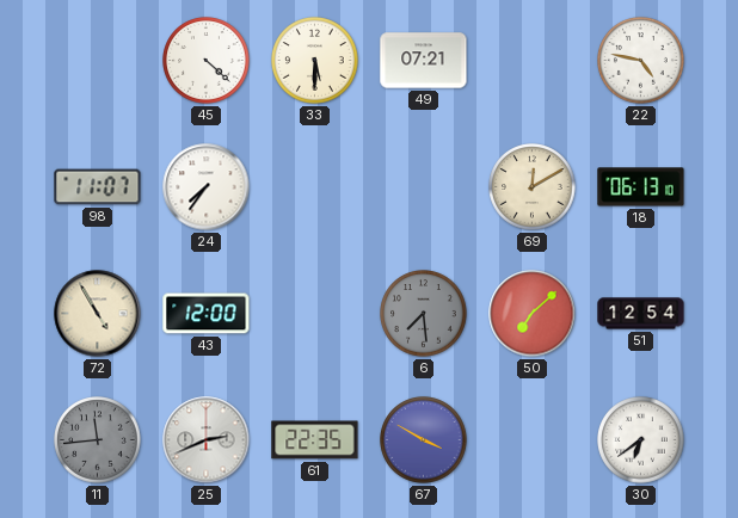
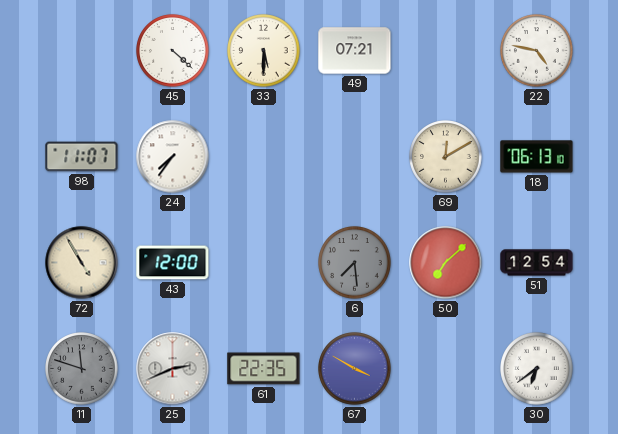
11: 11:44 -> 11:48
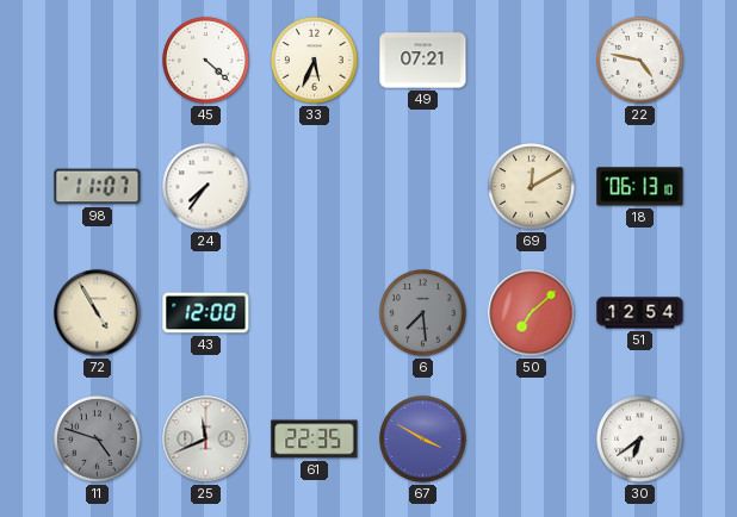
33: 5:30 -> 5:34
11: 11:48 -> 4:48
25: 2:41 -> 11:41
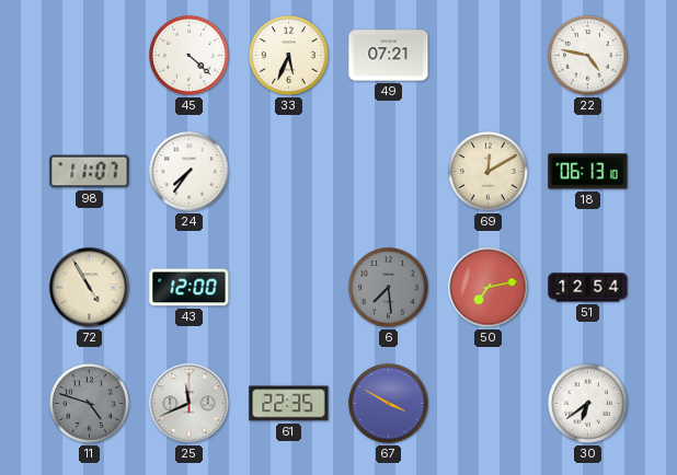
50: 7:08 -> 7:13
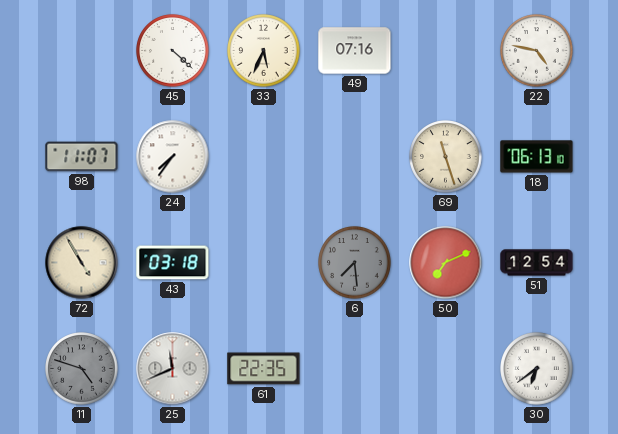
49: 07:21 -> 07:16
69: 12:10 -> 11:27
43: 12:00 -> 03:18
50: 7:13 -> 7:11
67: 3:50 -> none
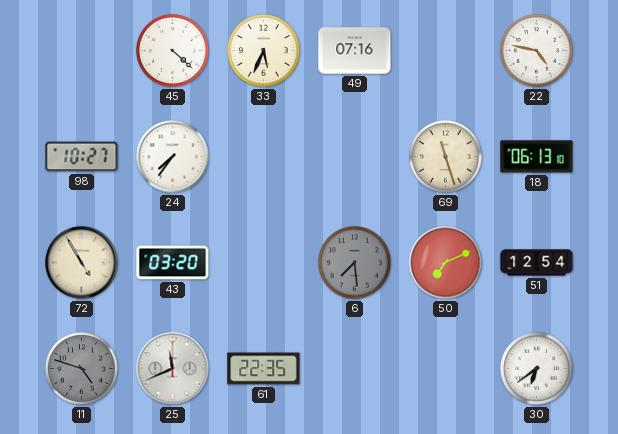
98: 11:07 -> 10:27
43: 03:18 -> 03:20
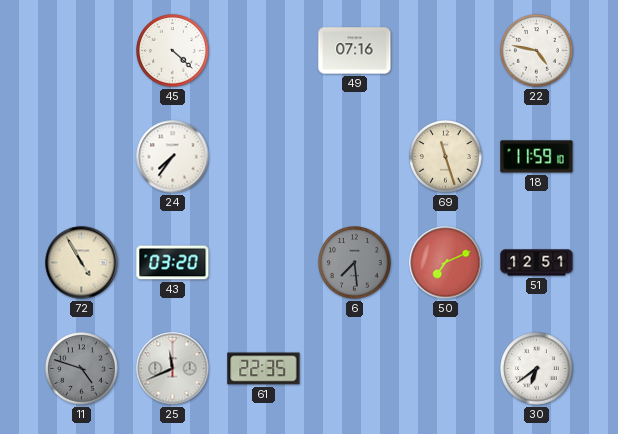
33: 5:34 -> none
98: 10:27 -> none
18: 06:13 -> 11:59
51: 12:54 -> 12:51
